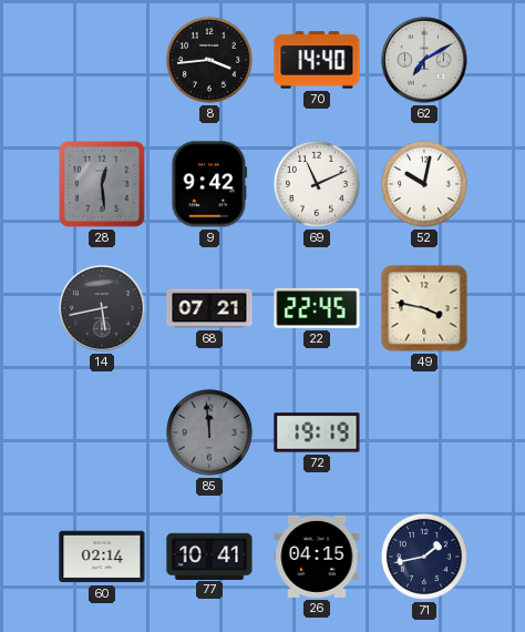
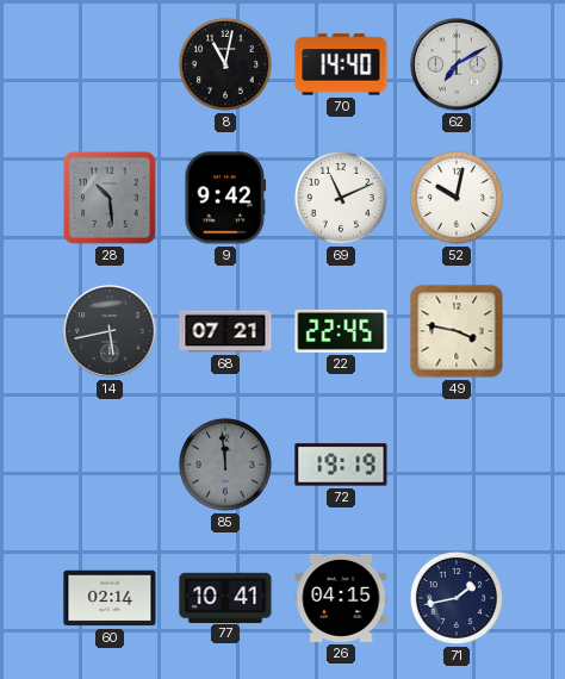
8: 3:44 -> 11:02
28: 12:29 -> 10:29
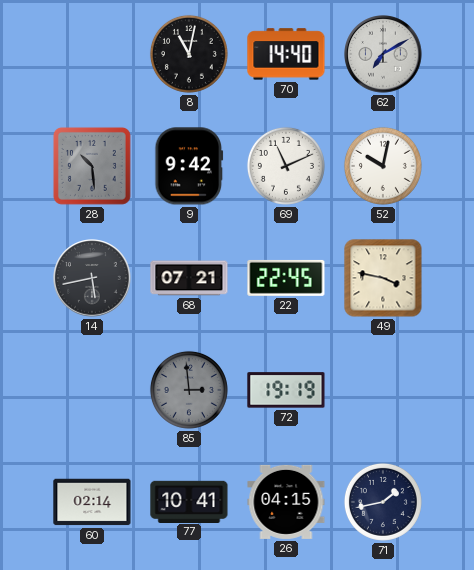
85: 11:59 -> 2:59
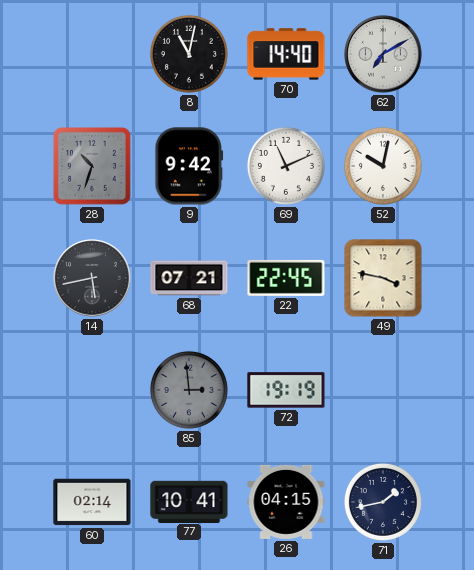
28: 10:29 -> 10:33
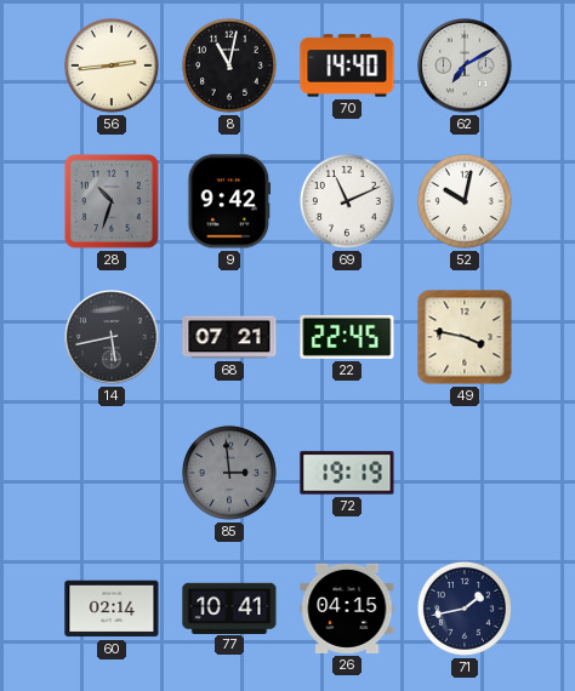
56: none -> 2:44
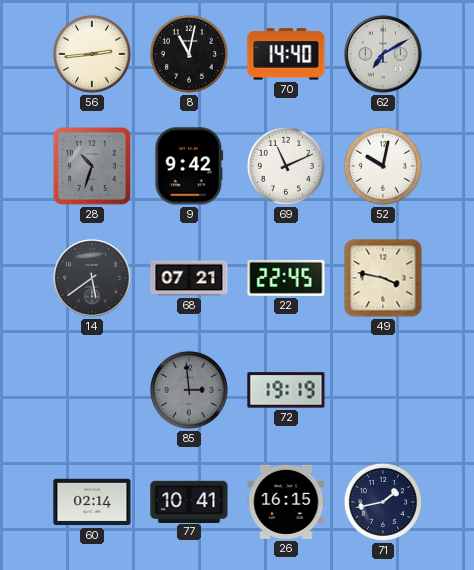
14: 5:43 -> 5:39
26: 04:15 -> 16:15
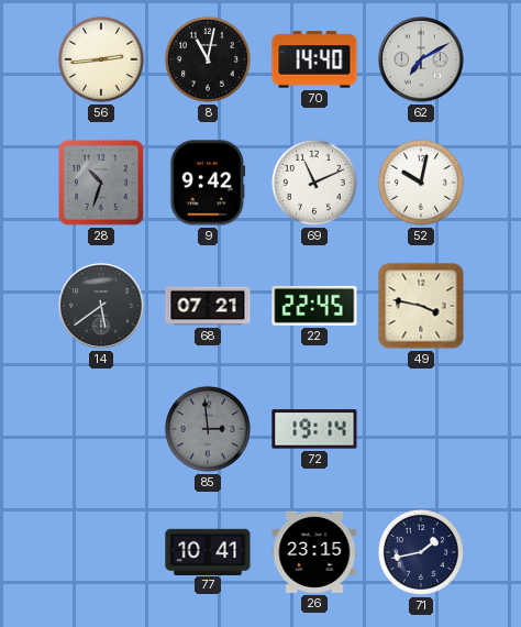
72: 19:19 -> 19:14
60: 02:14 -> none
26: 16:15 -> 23:15
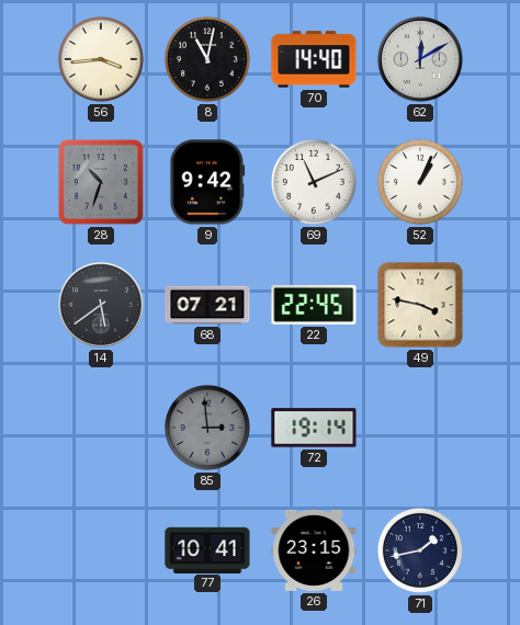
56: 2:44 -> 3:44
62: 7:10 -> 12:10
52: 10:02 -> 1:04
